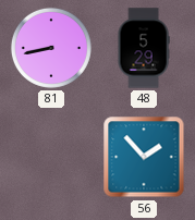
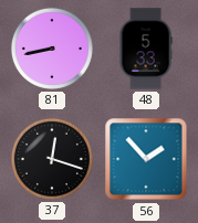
48: 5:29 -> 5:33
37: none -> 12:18
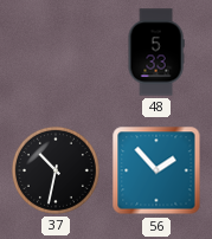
81: 8:43 -> none
37: 12:18 -> 10:32
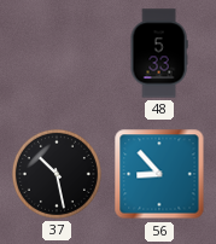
37: 10:32 -> 10:28
56: 1:53 -> 8:53
